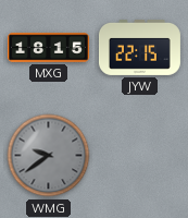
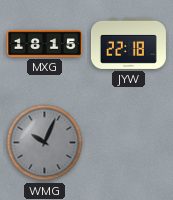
JYW: 22:15 -> 22:18
WMG: 9:39 -> 10:04
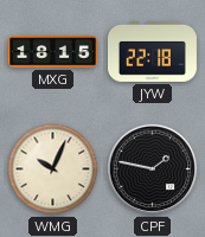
WMG dial: grey -> cream
CPF: none -> 1:47
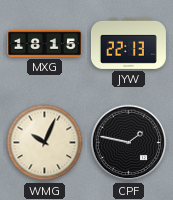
JYW: 22:18 -> 22:13
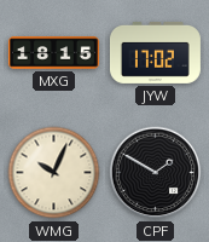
JYW: 22:13 -> 17:02
CPF: 1:47 -> 1:50
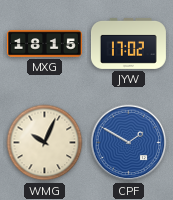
CPF dial: black -> blue
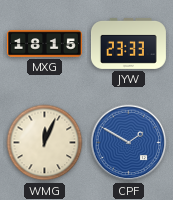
JYW: 17:02 -> 23:33
WMG: 10:04 -> 12:04
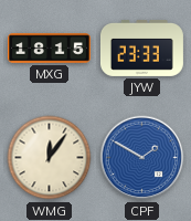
WMG: 12:04 -> 12:06
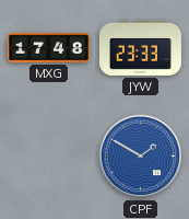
MXG: 18:15 -> 17:48
WMG: 12:06 -> none
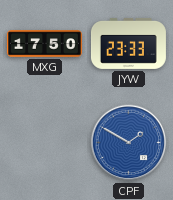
MXG: 17:48 -> 17:50
